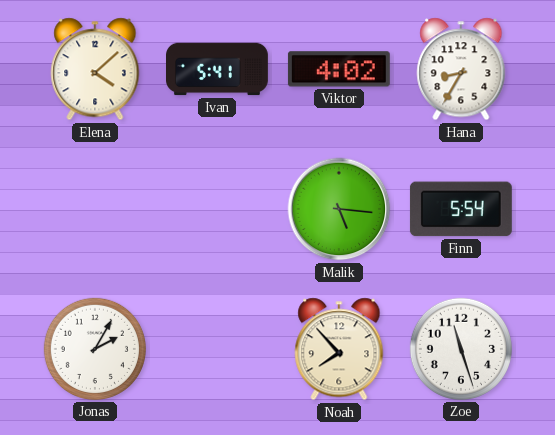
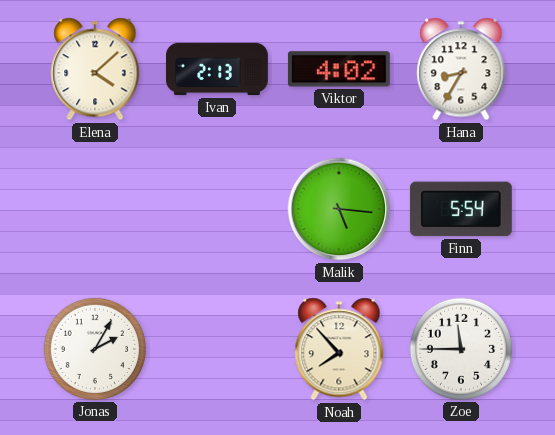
Ivan: 5:41 -> 2:13
Zoe: 11:27 -> 11:45
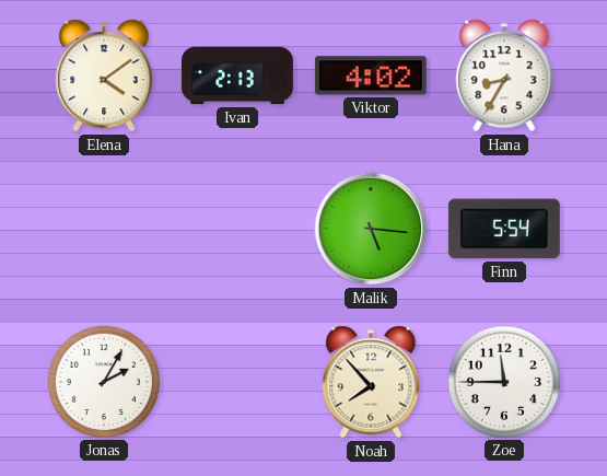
Elena: 4:08 -> 4:09
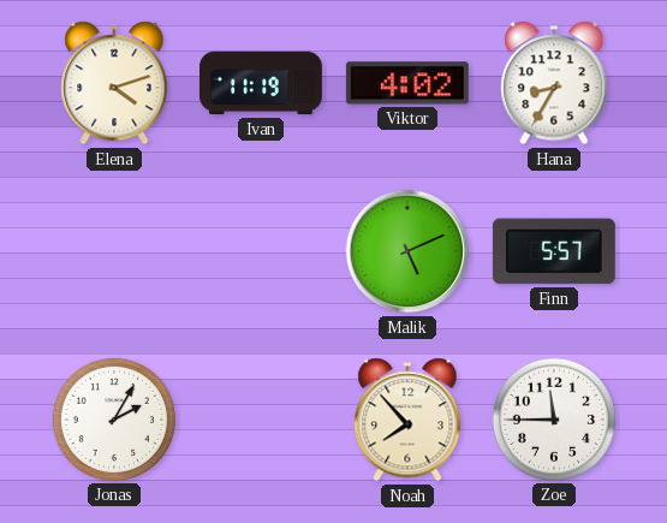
Elena: 4:09 -> 4:12
Ivan: 2:13 -> 11:19
Malik: 5:16 -> 5:11
Finn: 5:54 -> 5:57
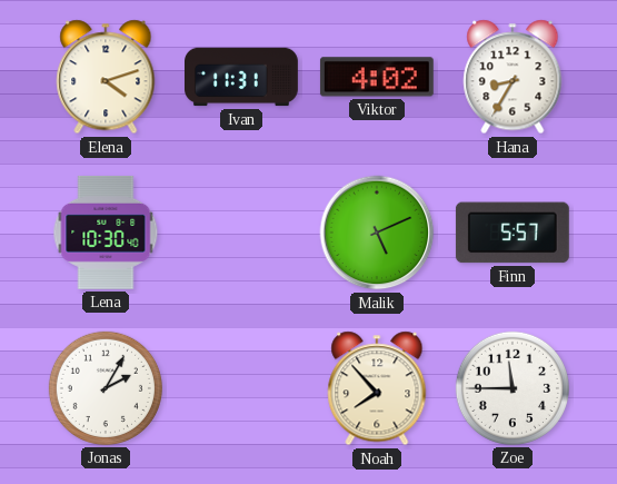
Ivan: 11:19 -> 11:31
Lena: none -> 10:30
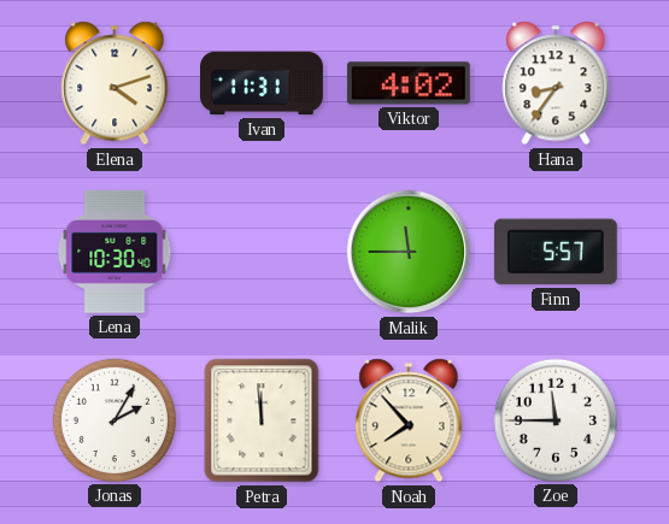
Hana: 8:35 -> 8:36
Malik: 5:11 -> 11:45
Petra: none -> 11:59
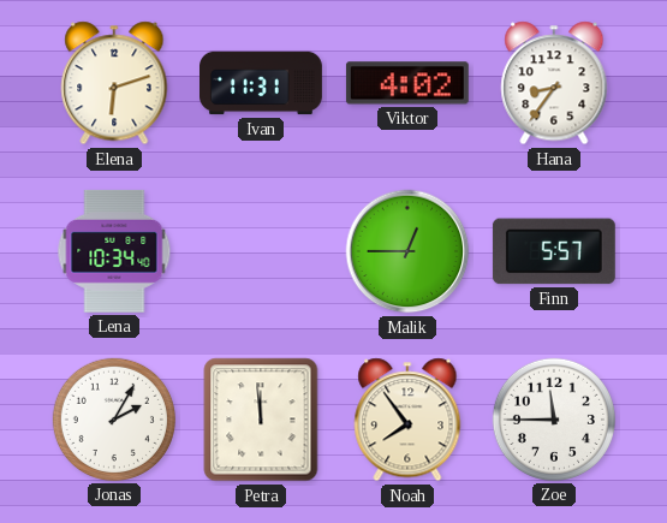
Elena: 4:12 -> 6:12
Lena: 10:30 -> 10:34
Malik: 11:45 -> 12:45
Noah: 7:53 -> 7:54
